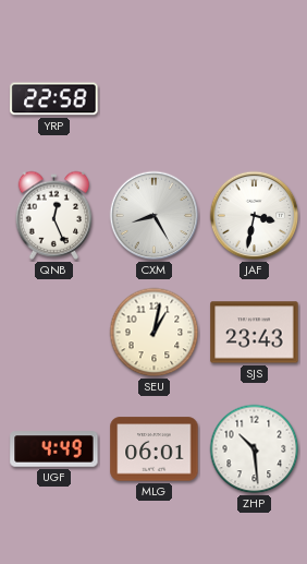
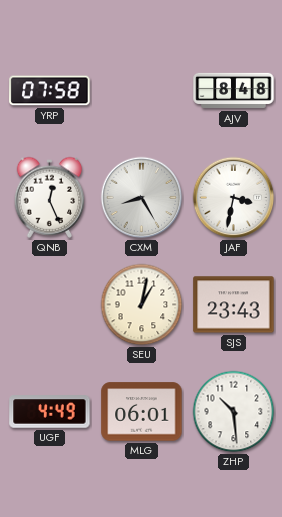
YRP: 22:58 -> 07:58
AJV: none -> 8:48
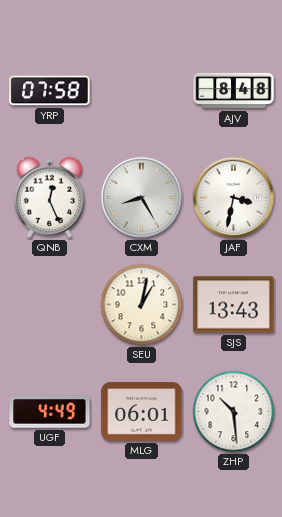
SJS: 23:43 -> 13:43
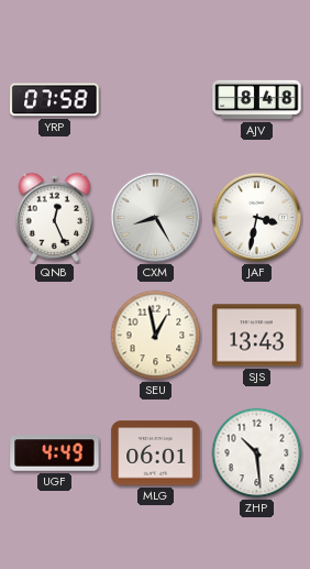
SEU: 1:02 -> 12:58
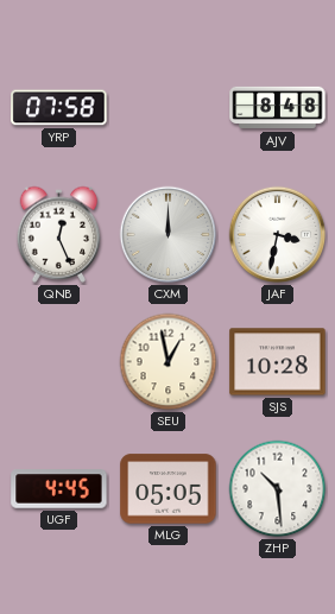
CXM: 8:25 -> 12:00
SJS: 13:43 -> 10:28
UGF: 4:49 -> 4:45
MLG: 06:01 -> 05:05
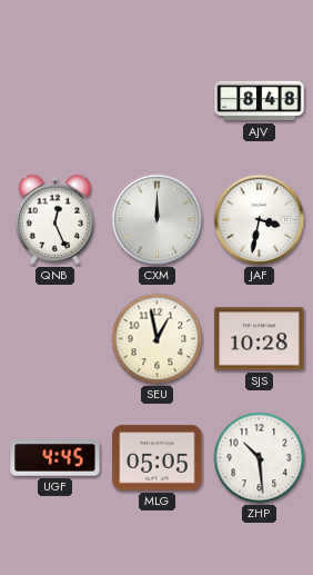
YRP: 07:58 -> none
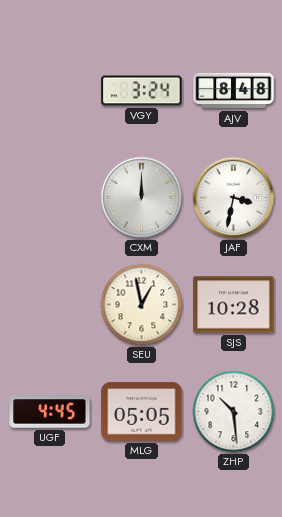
VGY: none -> 3:24
QNB: 12:26 -> none
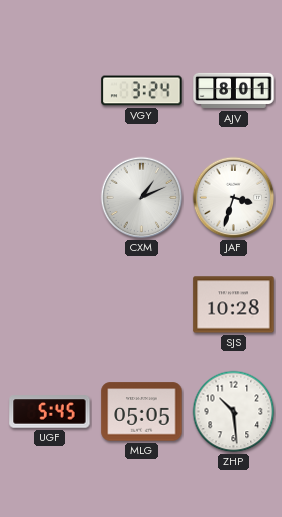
AJV: 8:48 -> 8:01
CXM: 12:00 -> 1:11
JAF: 3:32 -> 3:33
SEU: 12:58 -> none
UGF: 4:45 -> 5:45
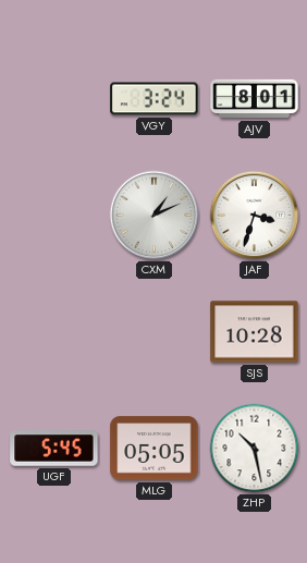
ZHP: 10:29 -> 10:28
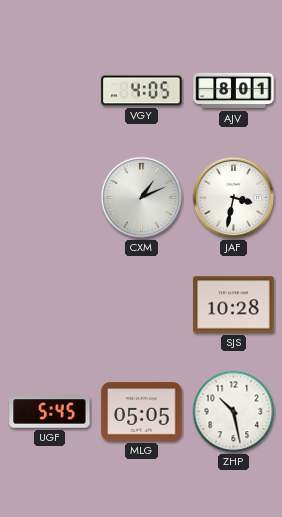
VGY: 3:24 -> 4:05
JAF: 3:33 -> 3:32
